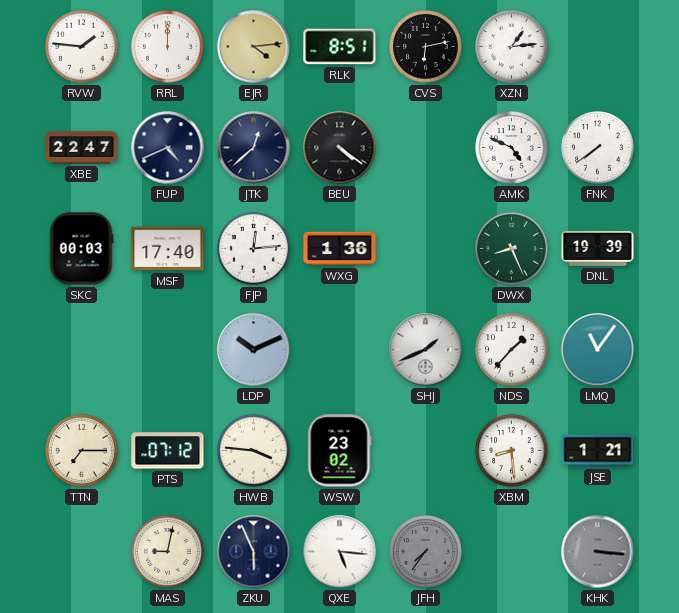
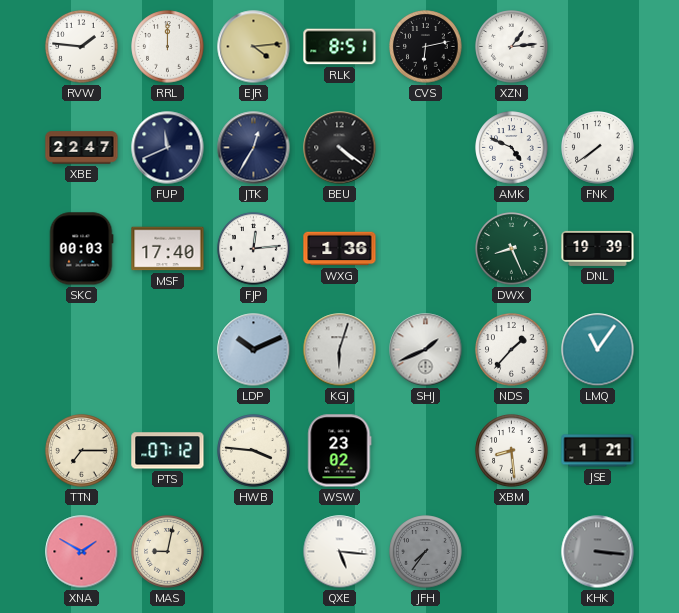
FUP: 4:41 -> 11:41
JTK: 12:38 -> 12:35
KGJ: none -> 6:03
XNA: none -> 1:50
ZKU: 5:56 -> none
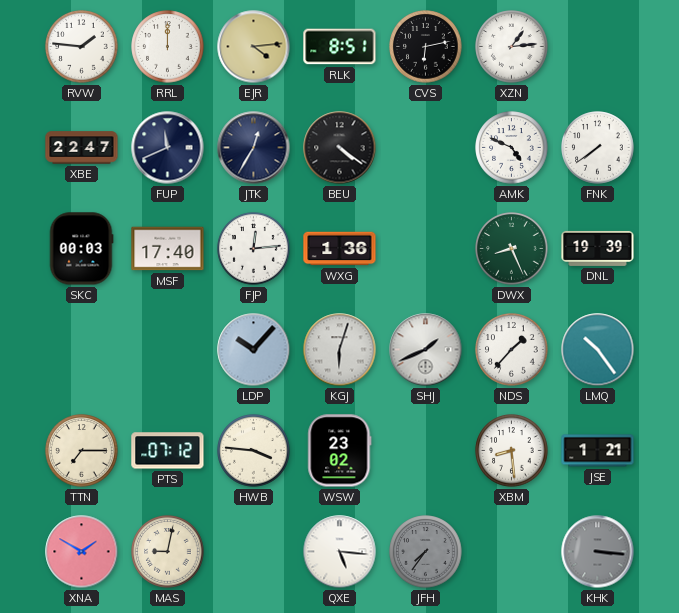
LDP: 10:11 -> 10:07
LMQ: 11:06 -> 10:24
